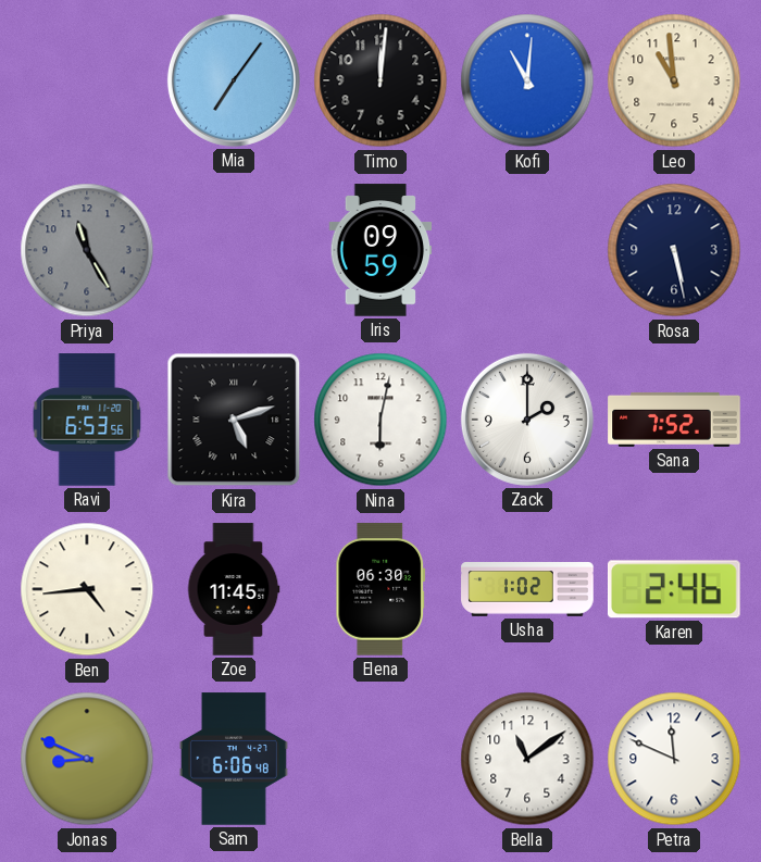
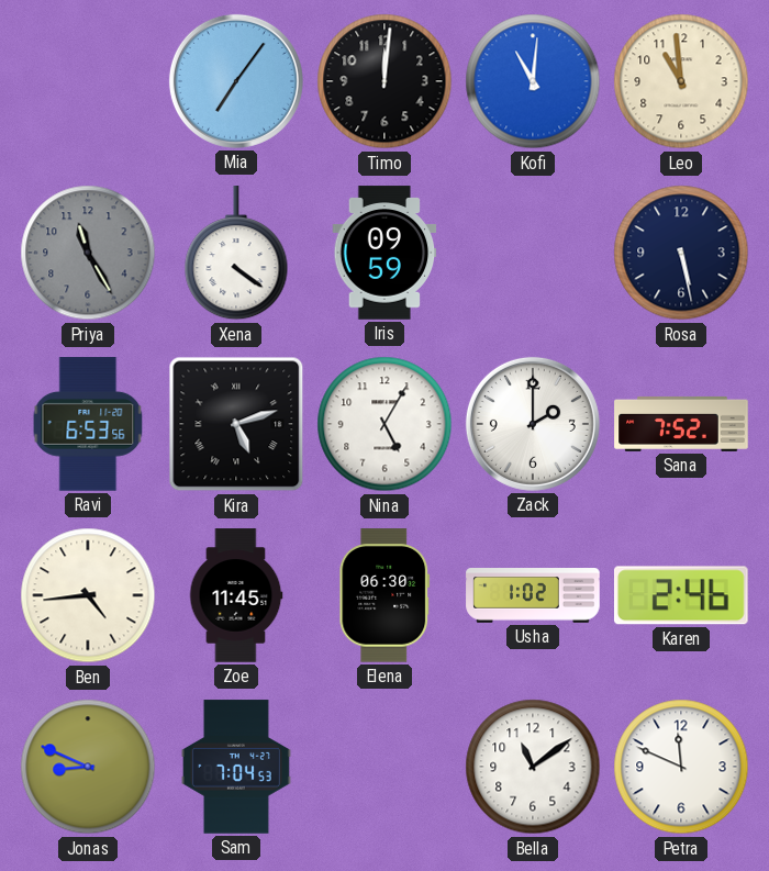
Xena: none -> 4:21
Nina: 6:02 -> 5:05
Sam: 6:06 -> 7:04
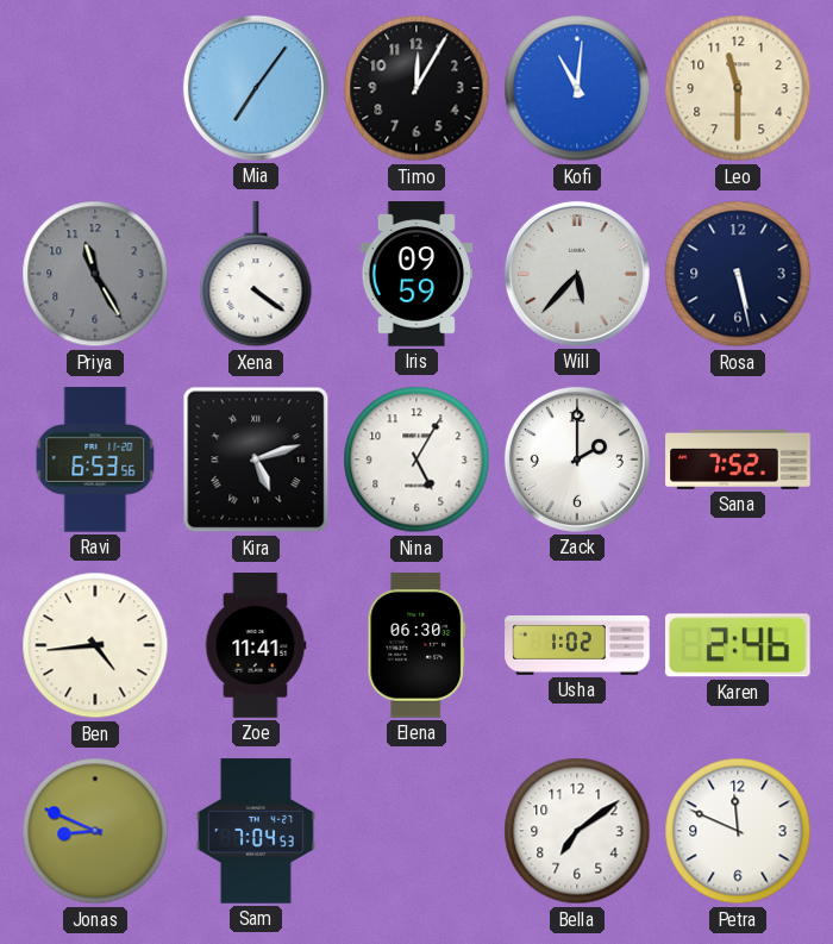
Timo: 12:01 -> 12:05
Leo: 10:59 -> 11:30
Will: none -> 5:37
Zoe: 11:45 -> 11:41
Bella: 11:09 -> 7:09
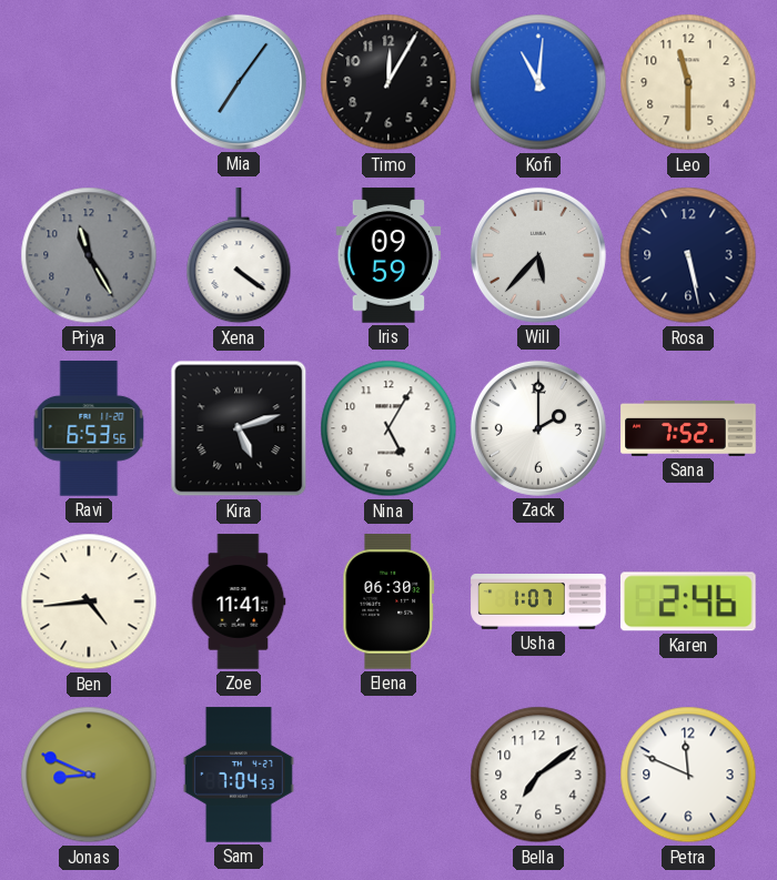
Usha: 1:02 -> 1:07
